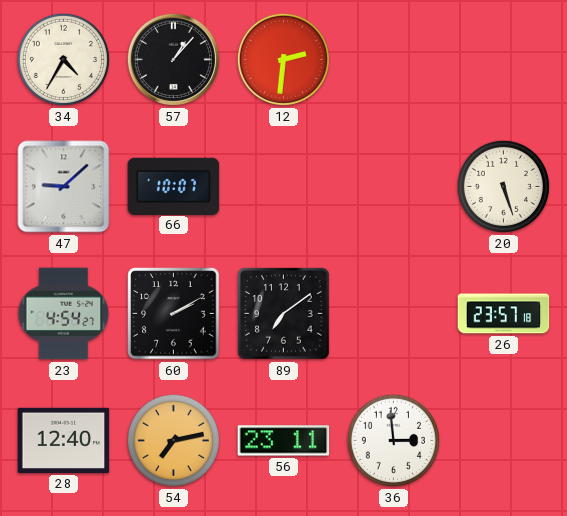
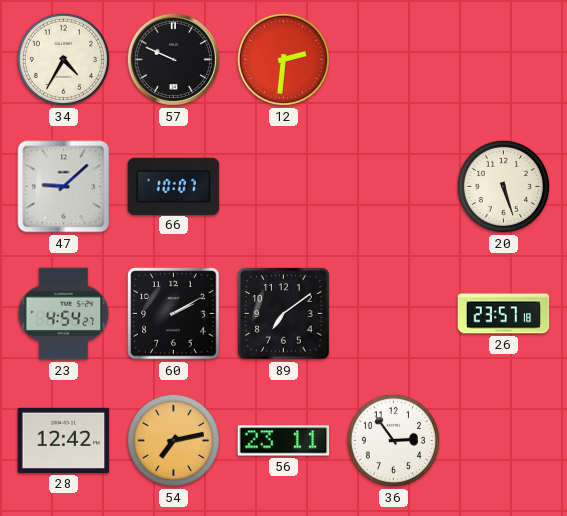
57: 1:07 -> 9:49
28: 12:40 -> 12:42
36: 2:59 -> 2:54
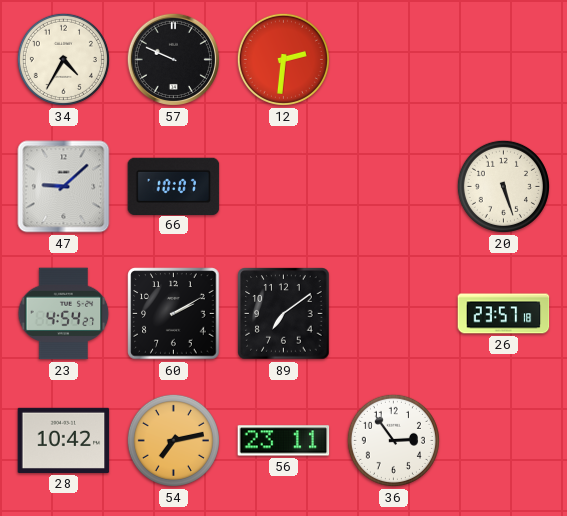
28: 12:42 -> 10:42
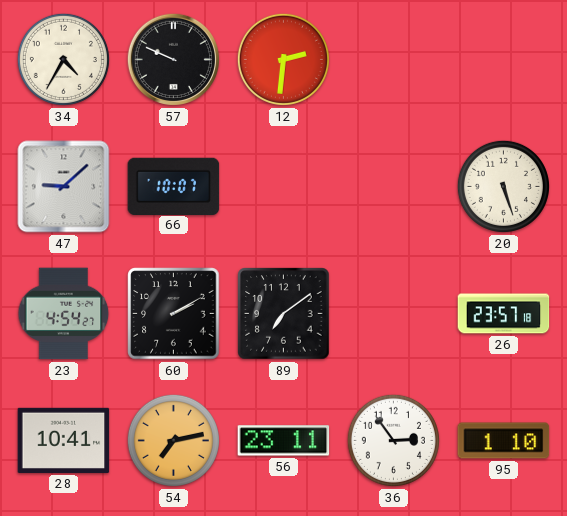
28: 10:42 -> 10:41
95: none -> 1:10
